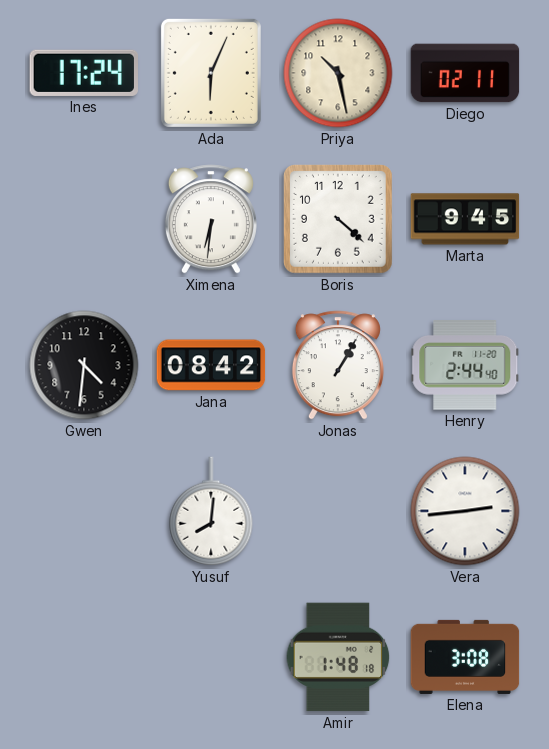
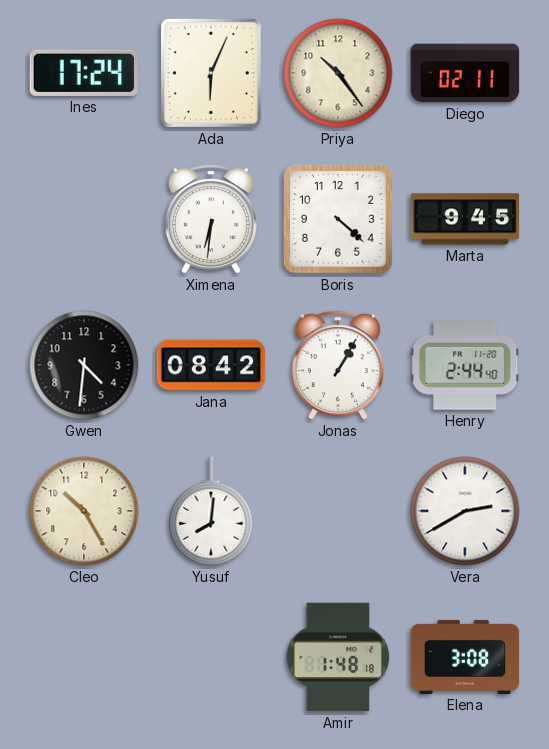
Priya: 10:28 -> 10:24
Cleo: none -> 10:25
Vera: 2:44 -> 2:40
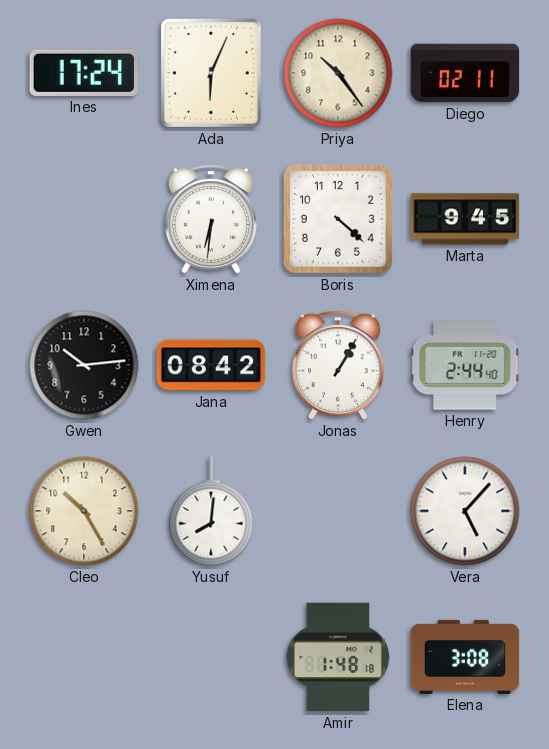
Gwen: 4:31 -> 10:14
Vera: 2:40 -> 5:07
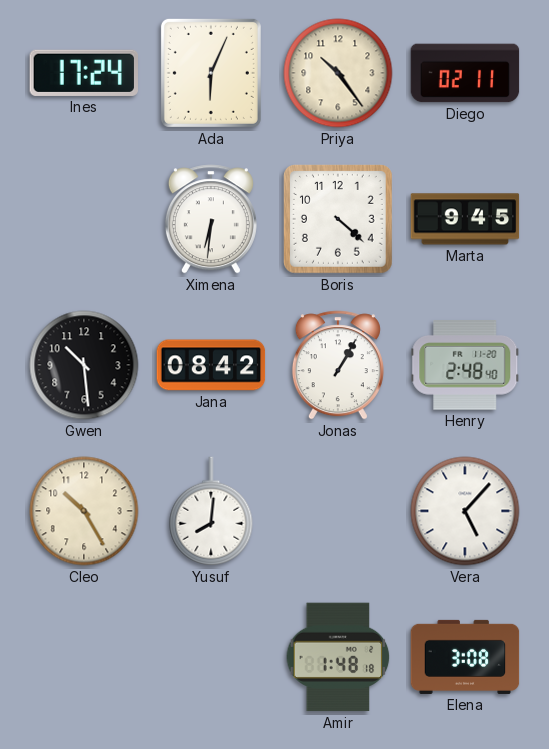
Gwen: 10:14 -> 10:29
Henry: 2:44 -> 2:48
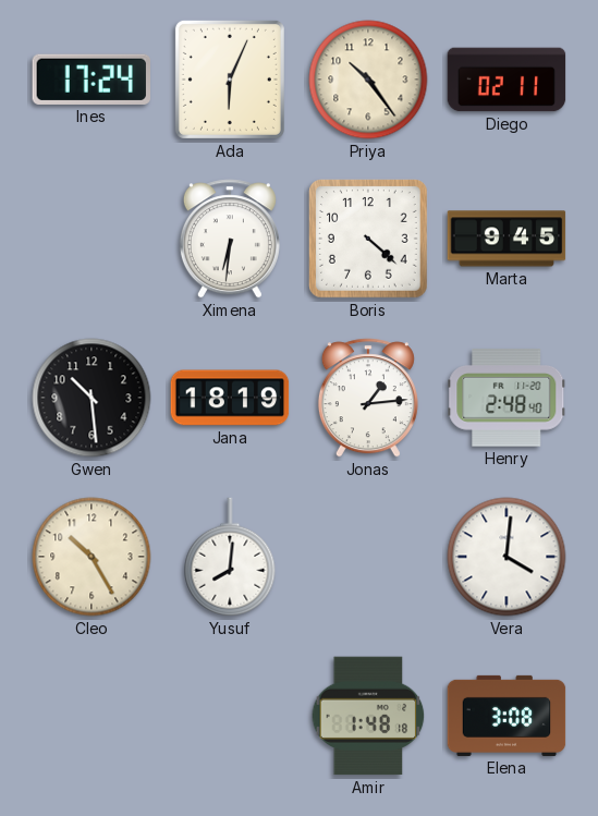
Jana: 08:42 -> 18:19
Jonas: 1:05 -> 1:14
Vera: 5:07 -> 4:01
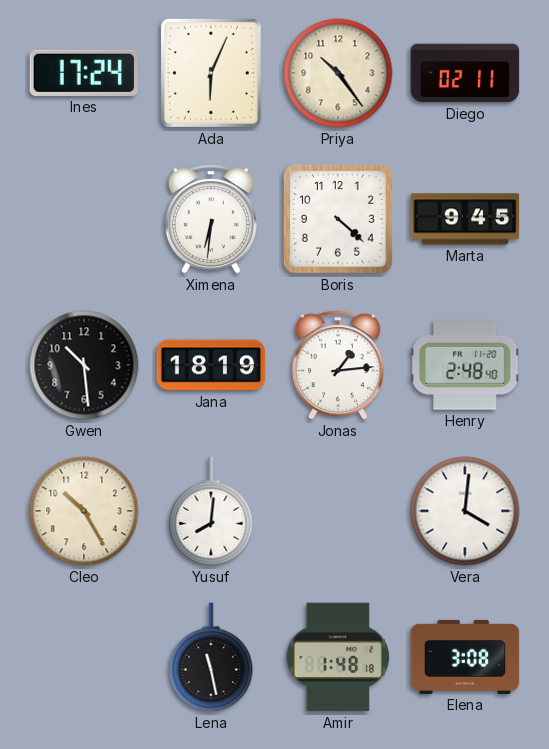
Lena: none -> 11:28
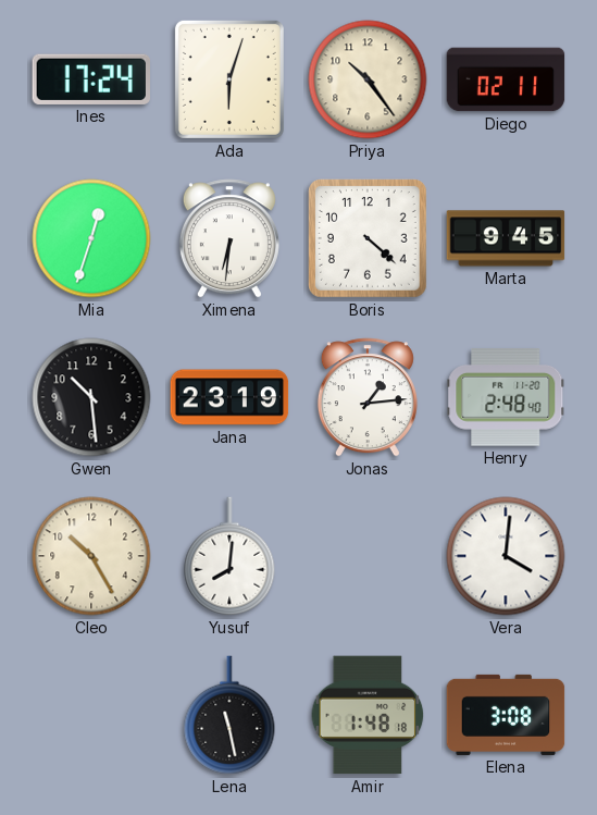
Ada: 6:04 -> 6:03
Mia: none -> 12:33
Jana: 18:19 -> 23:19
